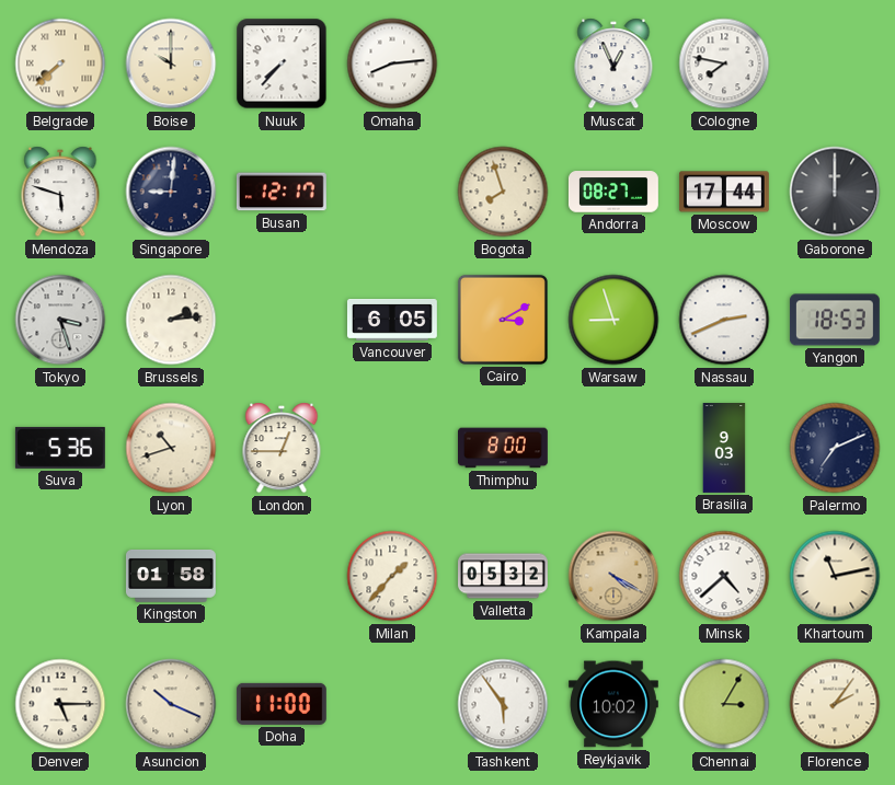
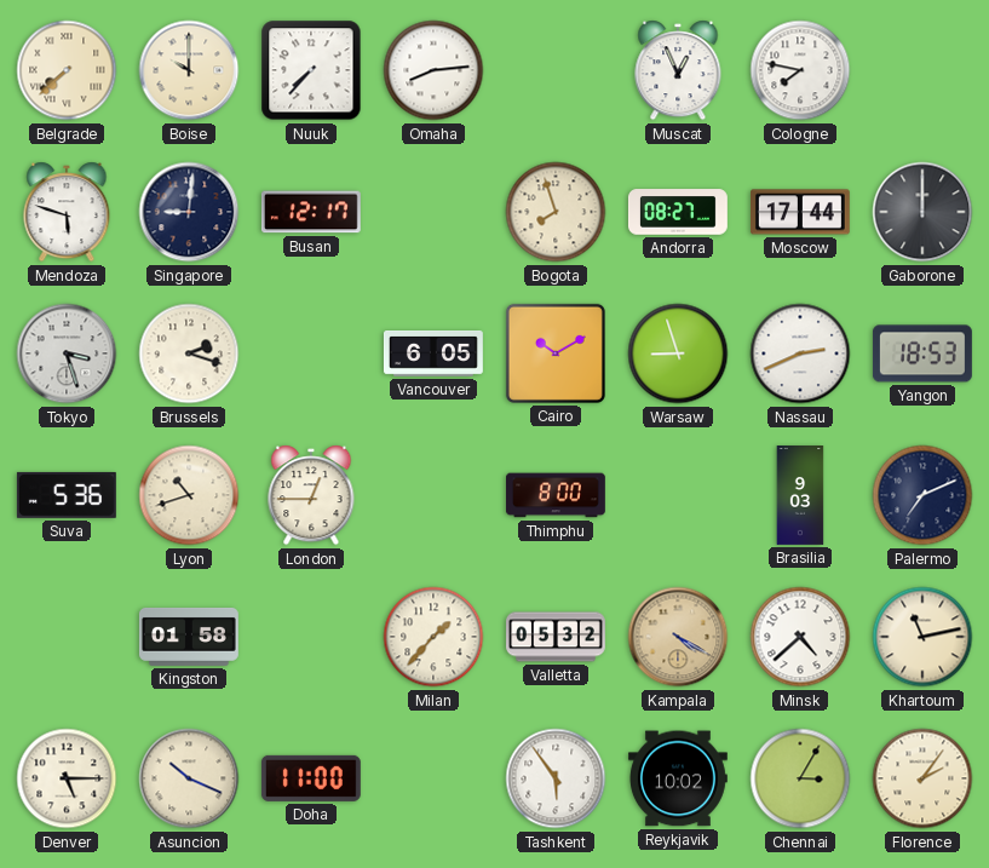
Brussels: 2:14 -> 2:18
Cairo: 3:10 -> 10:10
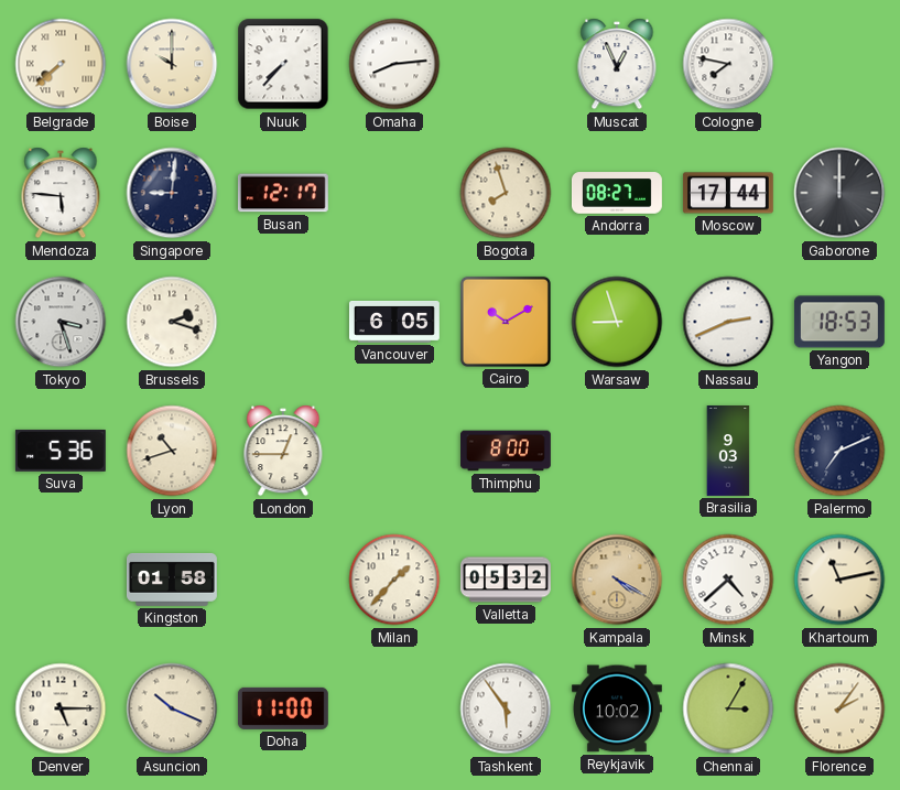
Mendoza: 5:48 -> 5:46
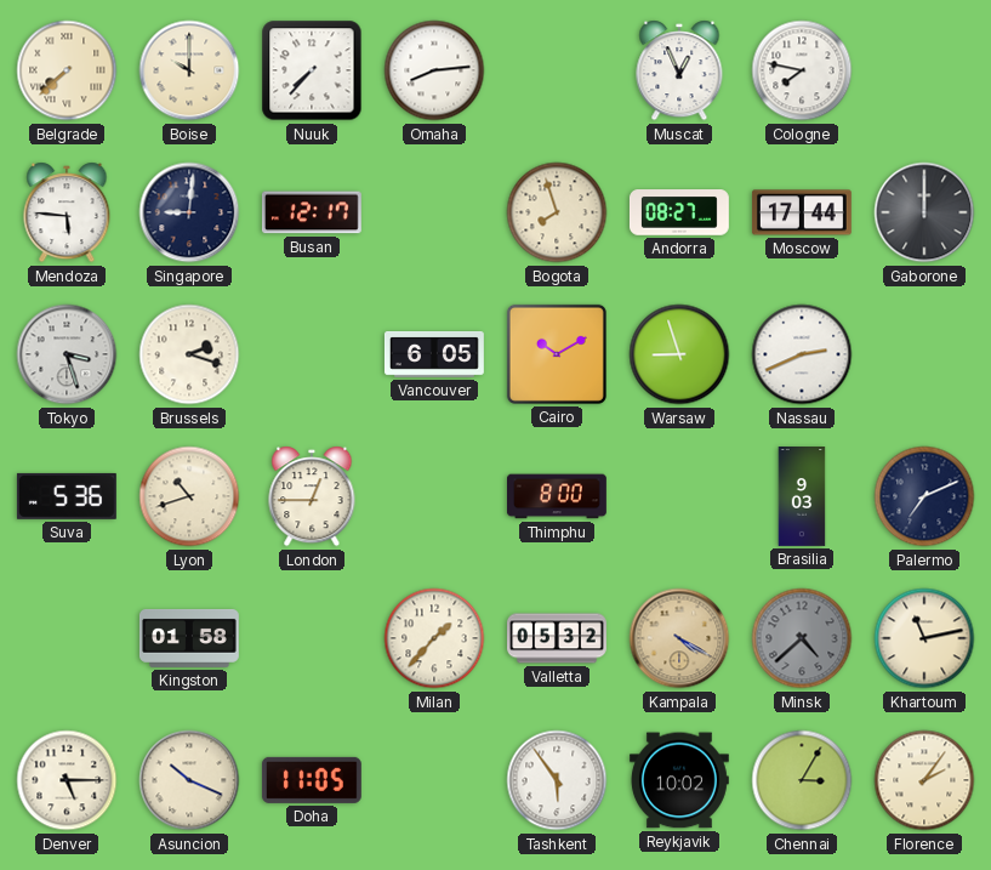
Yangon: 18:53 -> none
Minsk dial: white -> grey
Doha: 11:00 -> 11:05
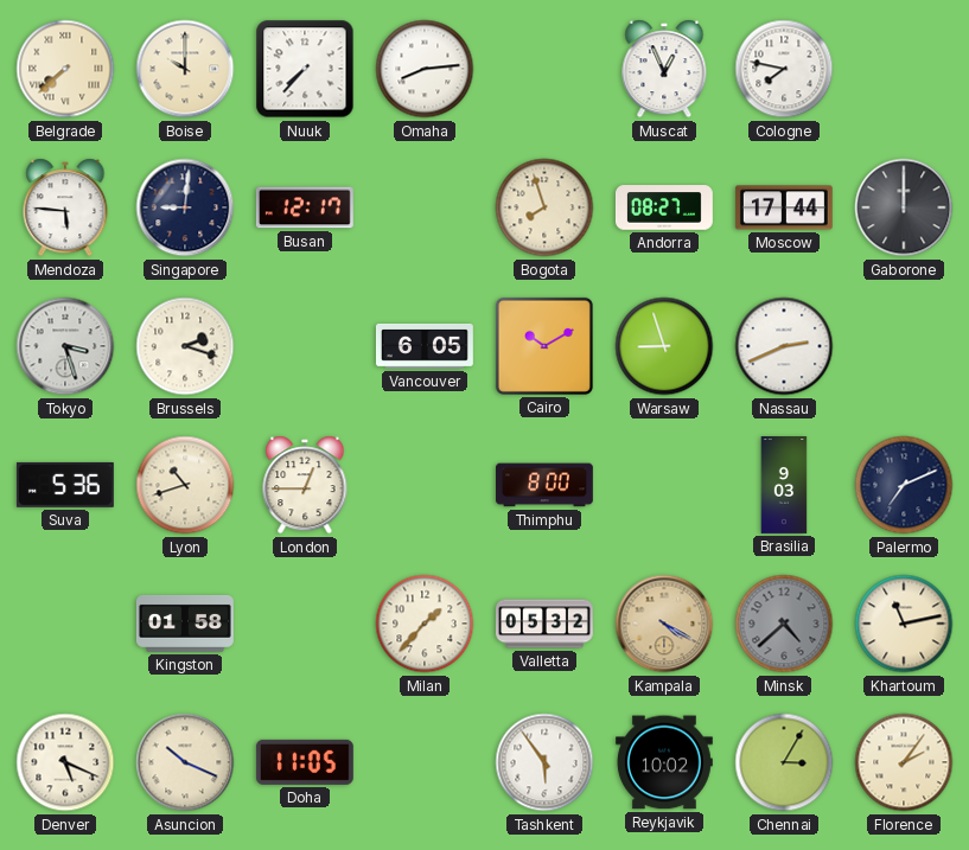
Denver: 5:15 -> 5:19
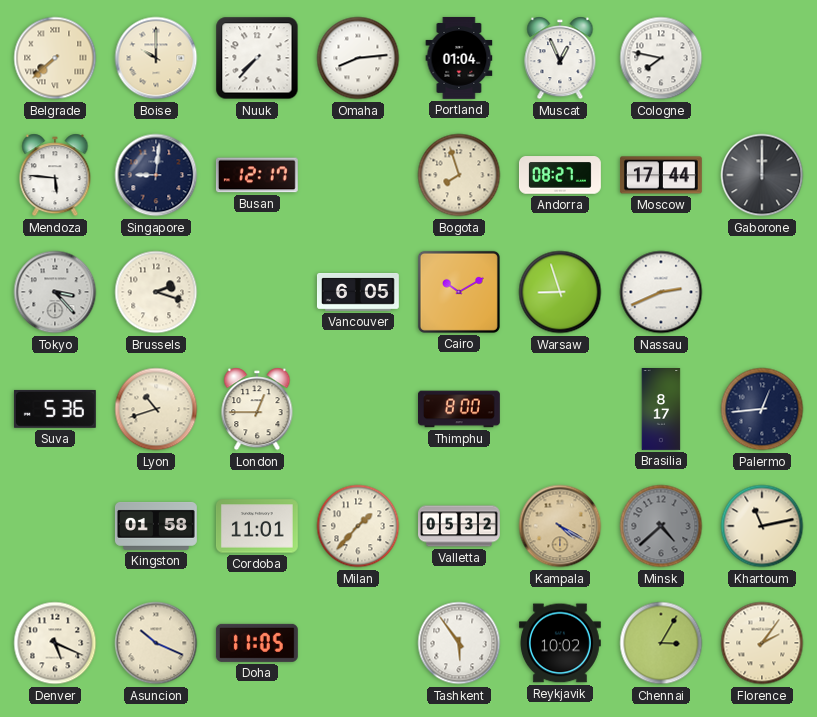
Portland: none -> 01:04
Tokyo: 3:27 -> 3:23
Brasilia: 9:03 -> 8:17
Palermo: 7:11 -> 12:44
Cordoba: none -> 11:01
